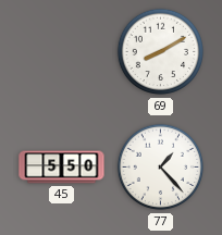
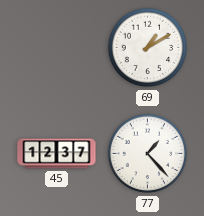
69: 8:10 -> 1:10
45: 5:50 -> 12:37
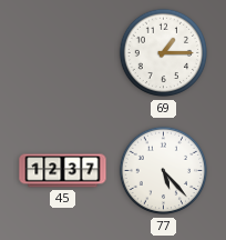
69: 1:10 -> 1:15
77: 1:23 -> 5:23
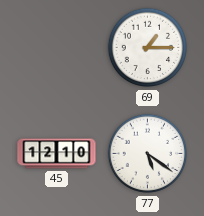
45: 12:37 -> 12:10
77: 5:23 -> 5:21
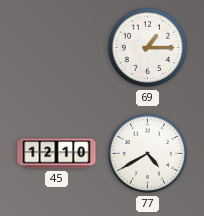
77: 5:21 -> 4:40
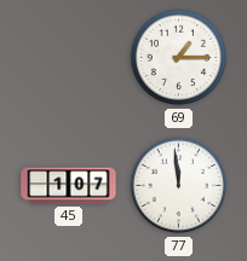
45: 12:10 -> 1:07
77: 4:40 -> 11:59
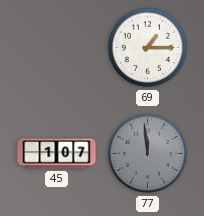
77 dial: white -> grey
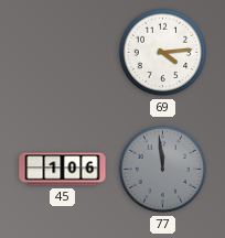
69: 1:15 -> 4:14
45: 1:07 -> 1:06
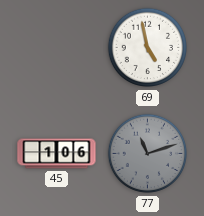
69: 4:14 -> 4:58
77: 11:59 -> 11:12
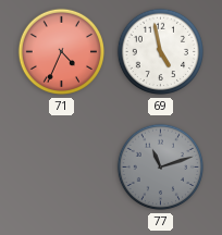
71: none -> 4:34
45: 1:06 -> none
